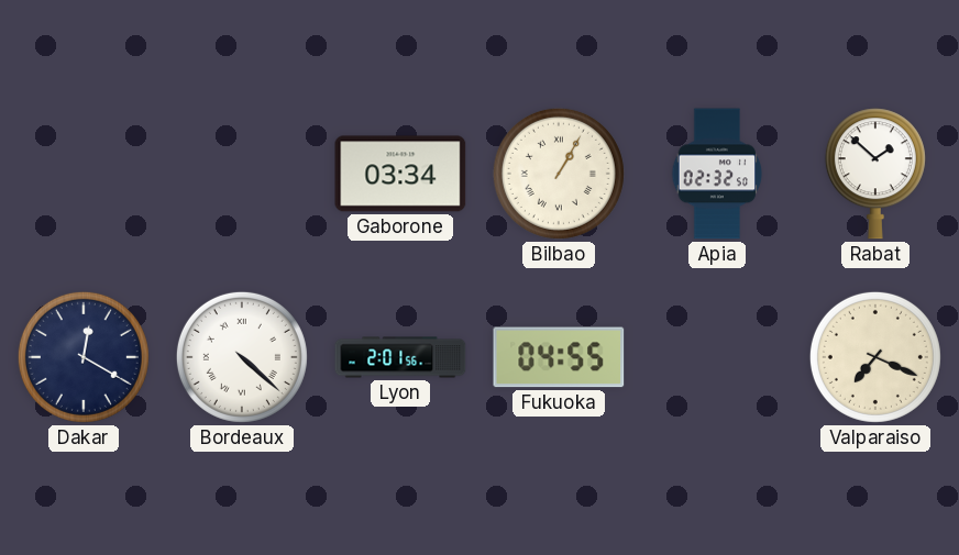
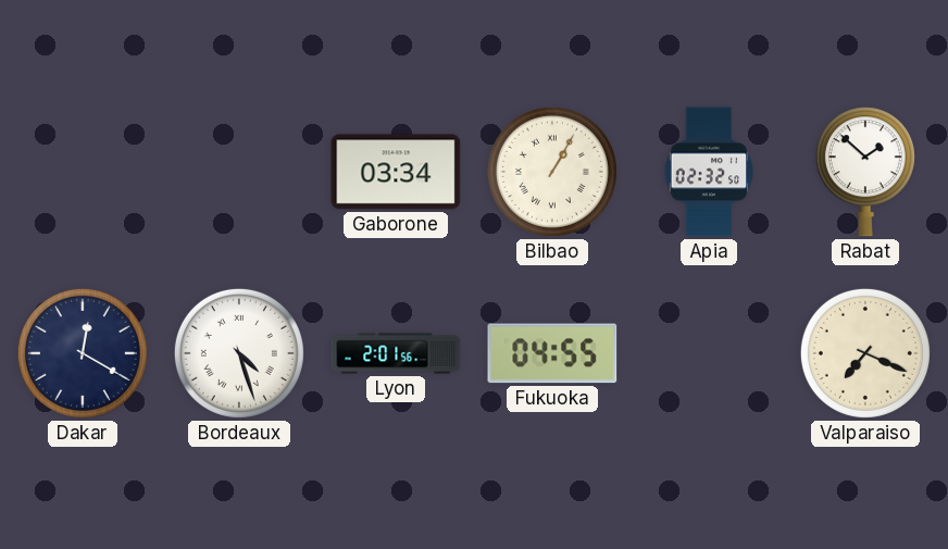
Bordeaux: 4:22 -> 4:27
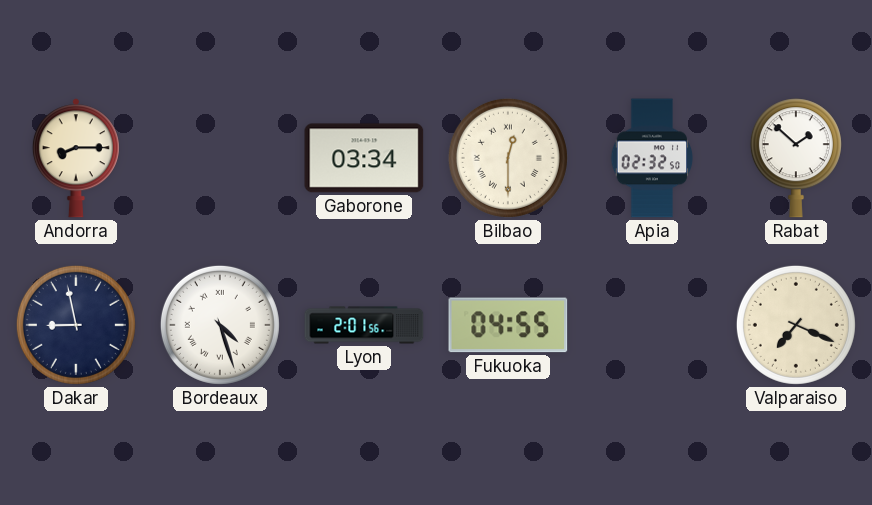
Andorra: none -> 8:15
Bilbao: 1:05 -> 12:30
Dakar: 12:20 -> 8:58
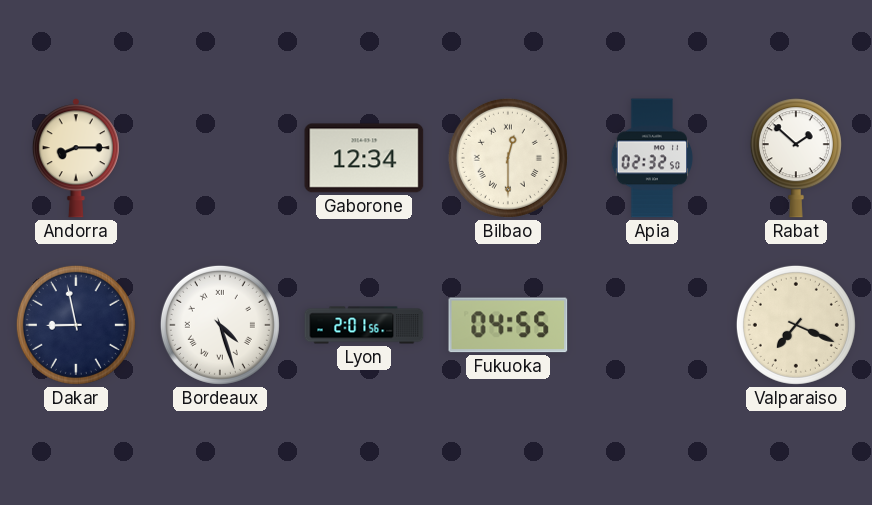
Gaborone: 03:34 -> 12:34
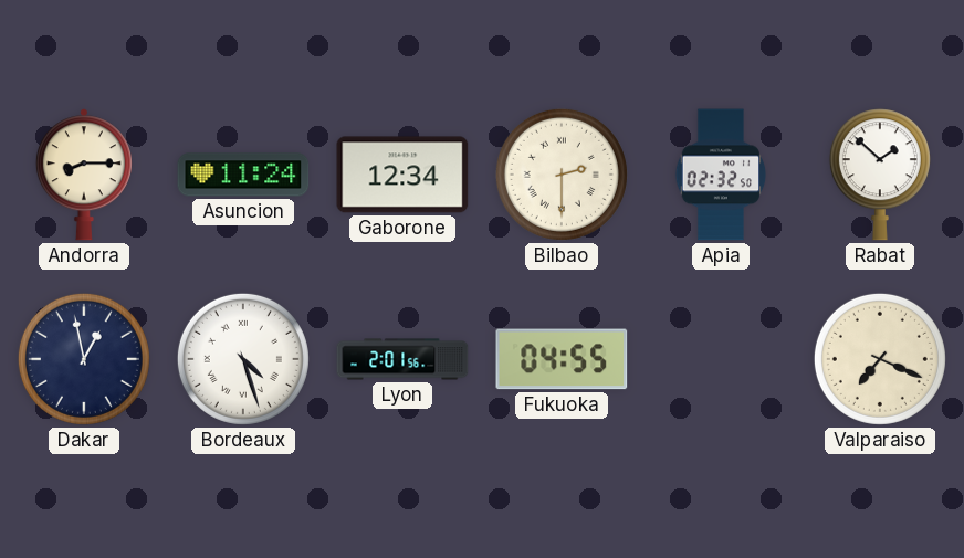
Asuncion: none -> 11:24
Bilbao: 12:30 -> 2:30
Dakar: 8:58 -> 12:58
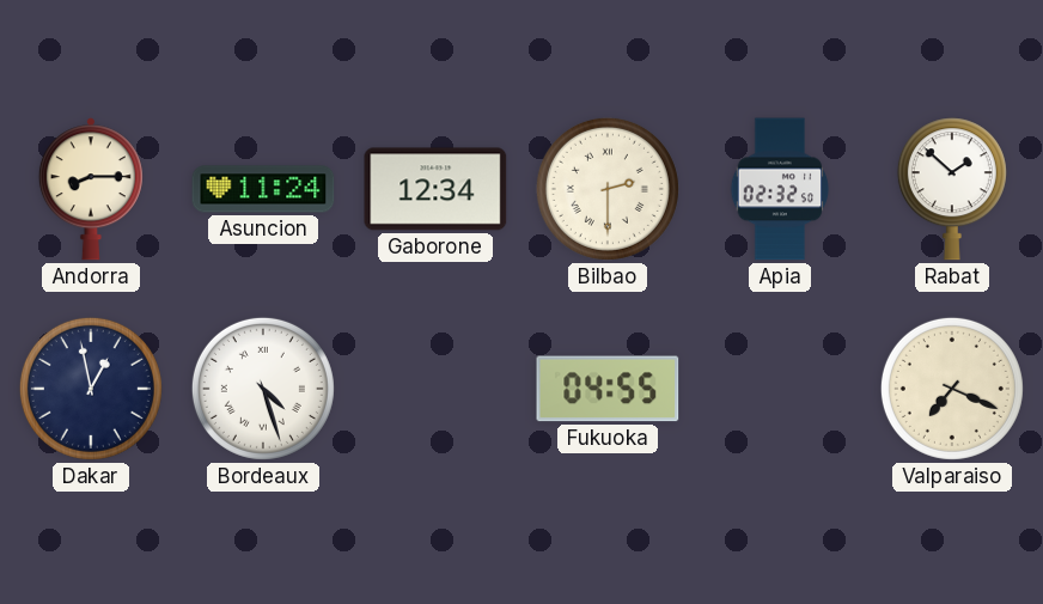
Lyon: 2:01 -> none
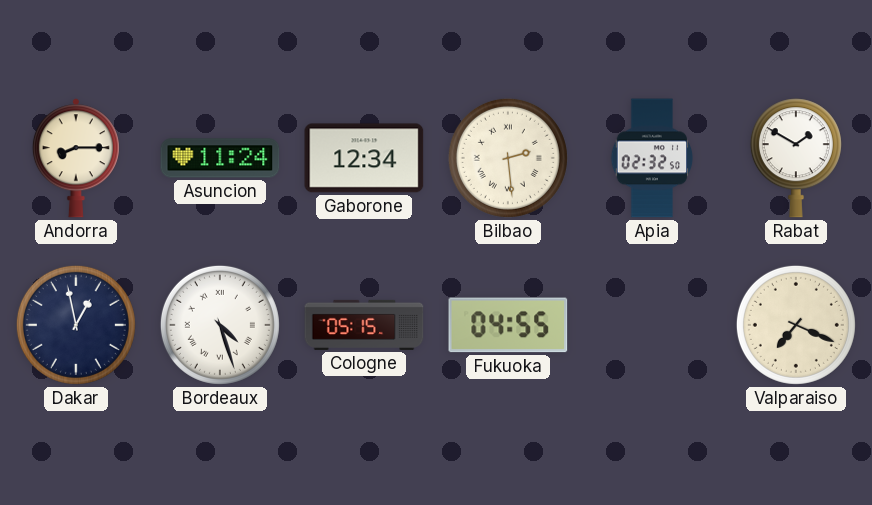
Bilbao: 2:30 -> 2:29
Rabat: 1:52 -> 1:50
Cologne: none -> 05:15
